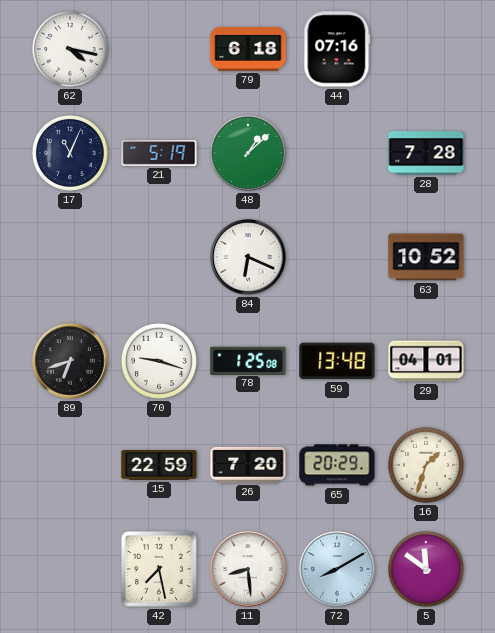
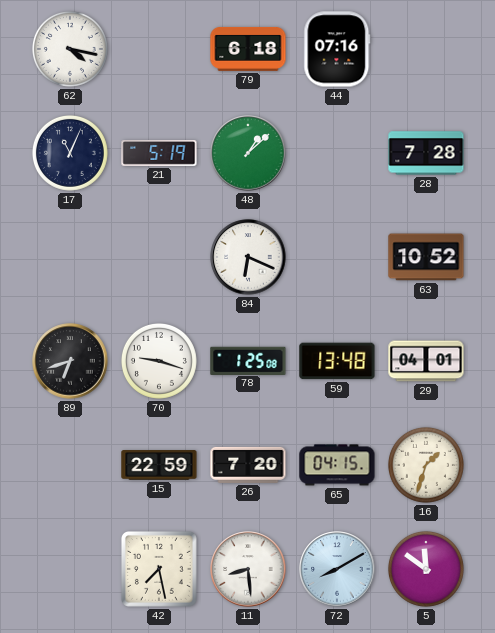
65: 20:29 -> 04:15
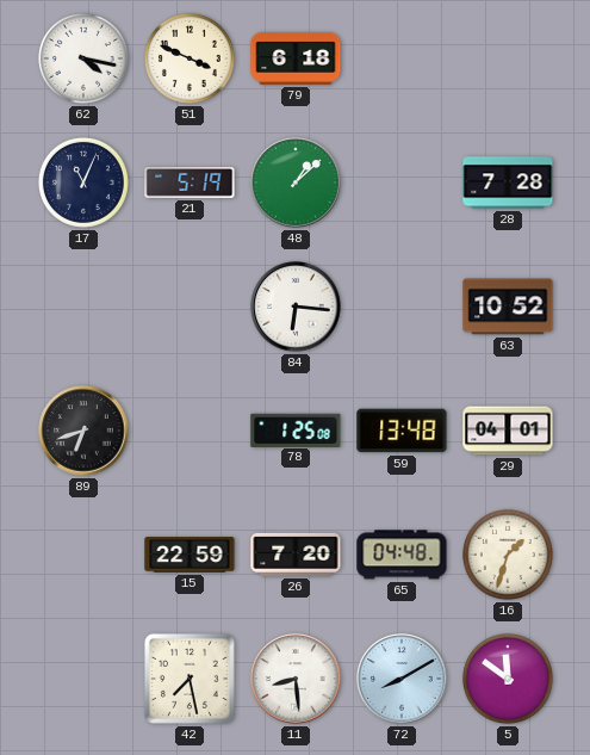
51: none -> 3:49
44: 07:16 -> none
84: 6:19 -> 6:16
70: 9:18 -> none
65: 04:15 -> 04:48
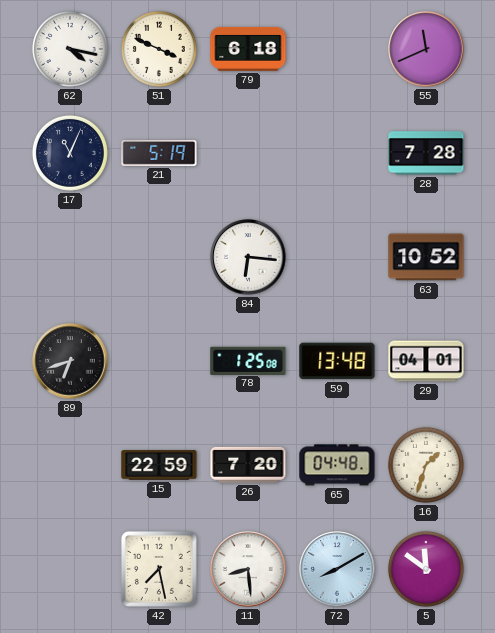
55: none -> 11:41
48: 1:08 -> none
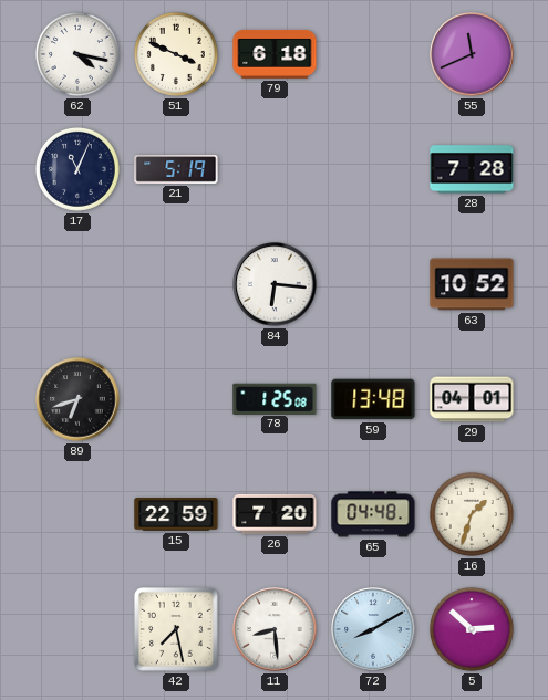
5: 11:51 -> 2:52
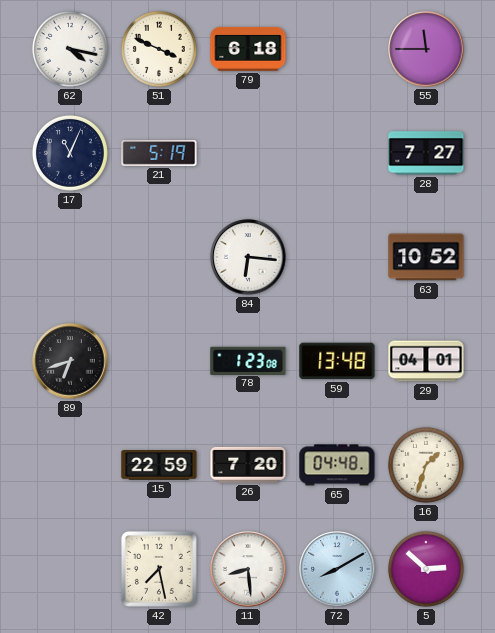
55: 11:41 -> 11:45
28: 7:28 -> 7:27
78: 1:25 -> 1:23
